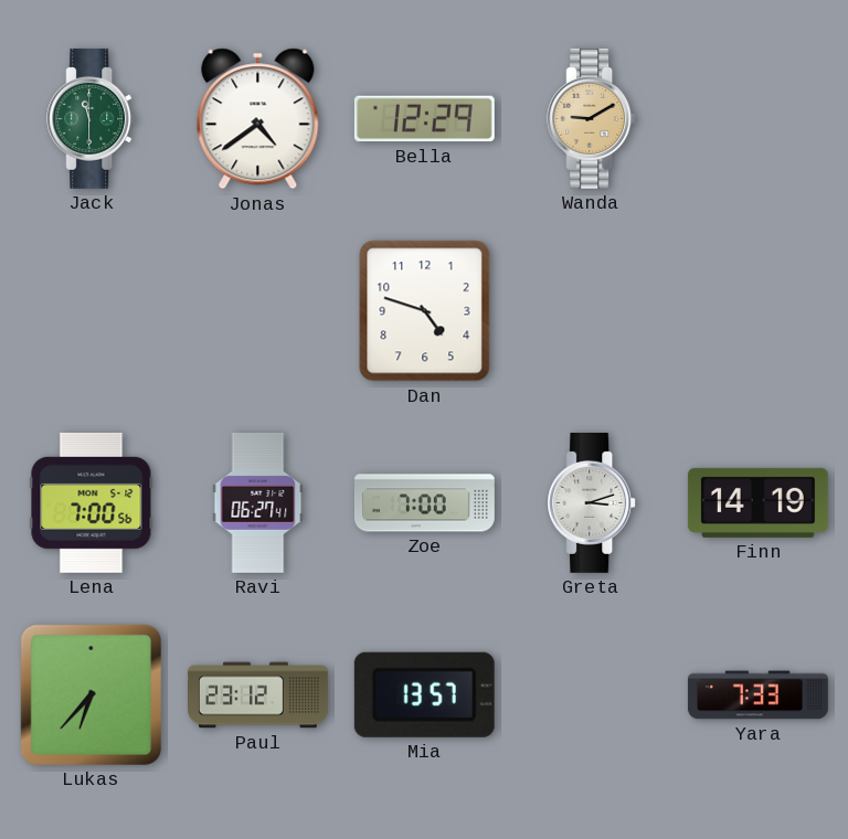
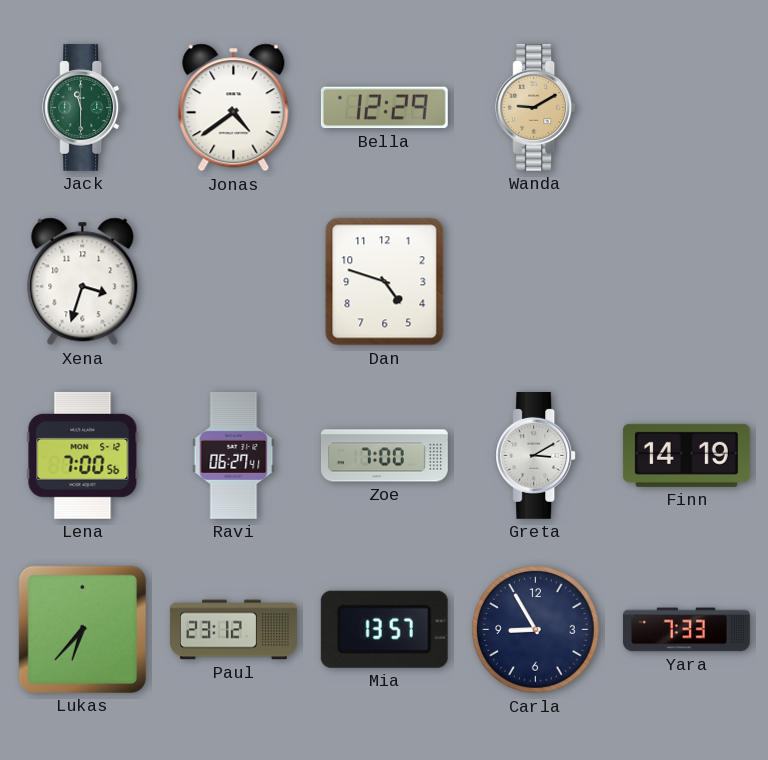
Xena: none -> 3:33
Greta: 3:12 -> 3:10
Carla: none -> 8:55
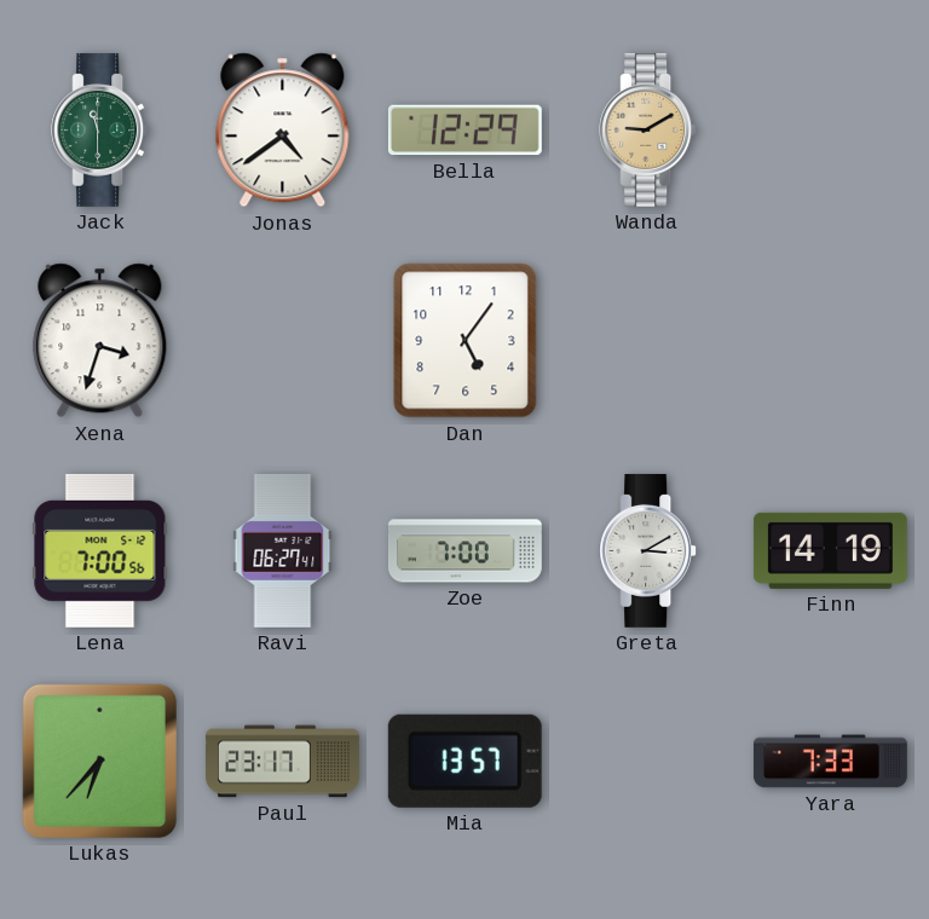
Dan: 4:48 -> 5:06
Paul: 23:12 -> 23:17
Carla: 8:55 -> none
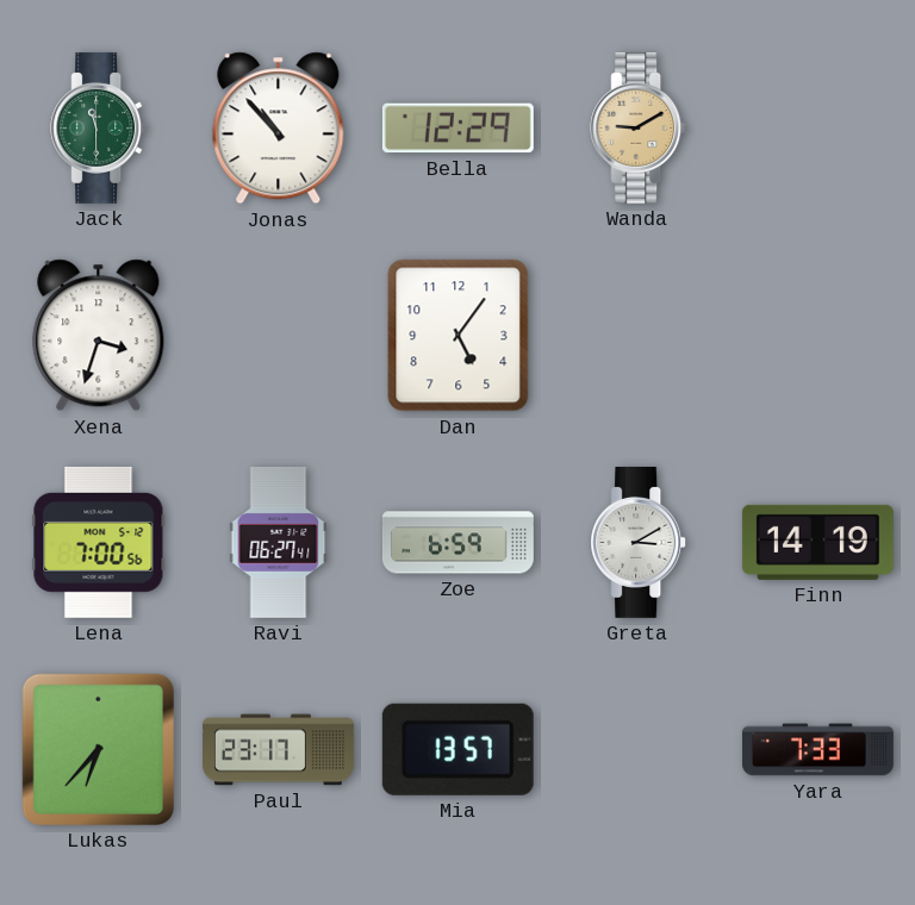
Jonas: 4:39 -> 10:53
Zoe: 7:00 -> 6:59
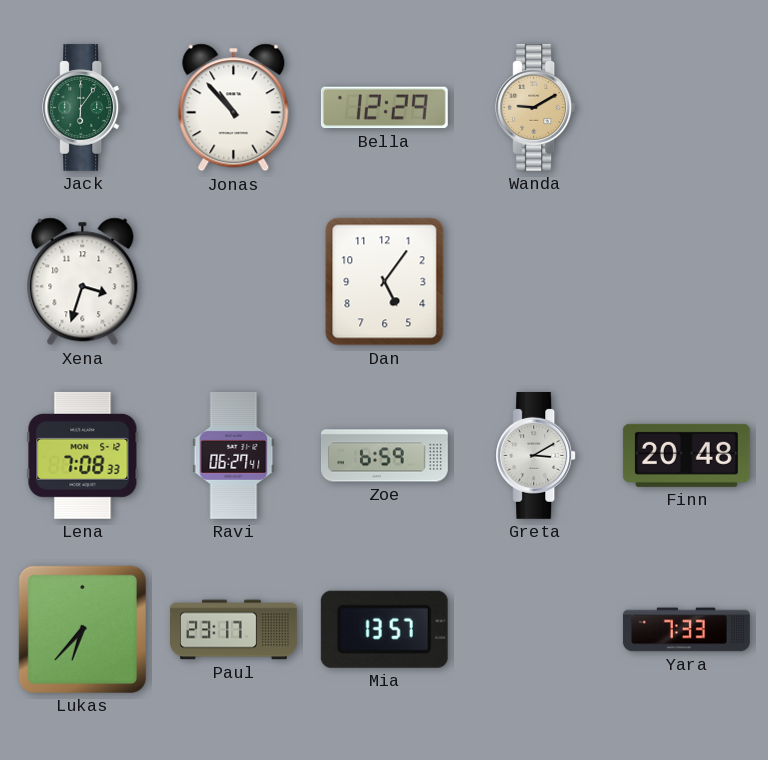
Jack: 11:30 -> 6:06
Lena: 7:00 -> 7:08
Finn: 14:19 -> 20:48
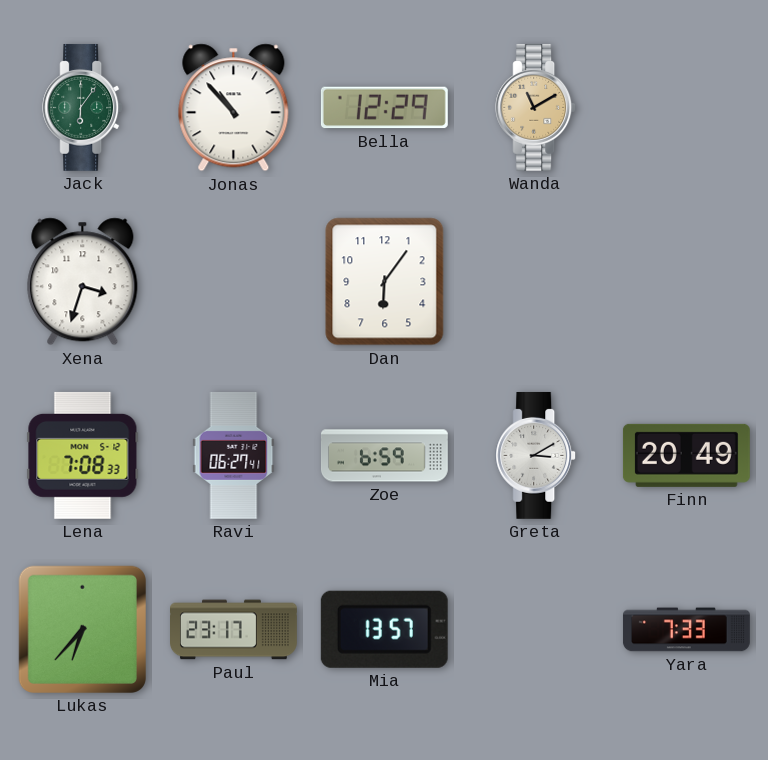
Wanda: 9:10 -> 11:10
Dan: 5:06 -> 6:06
Finn: 20:48 -> 20:49
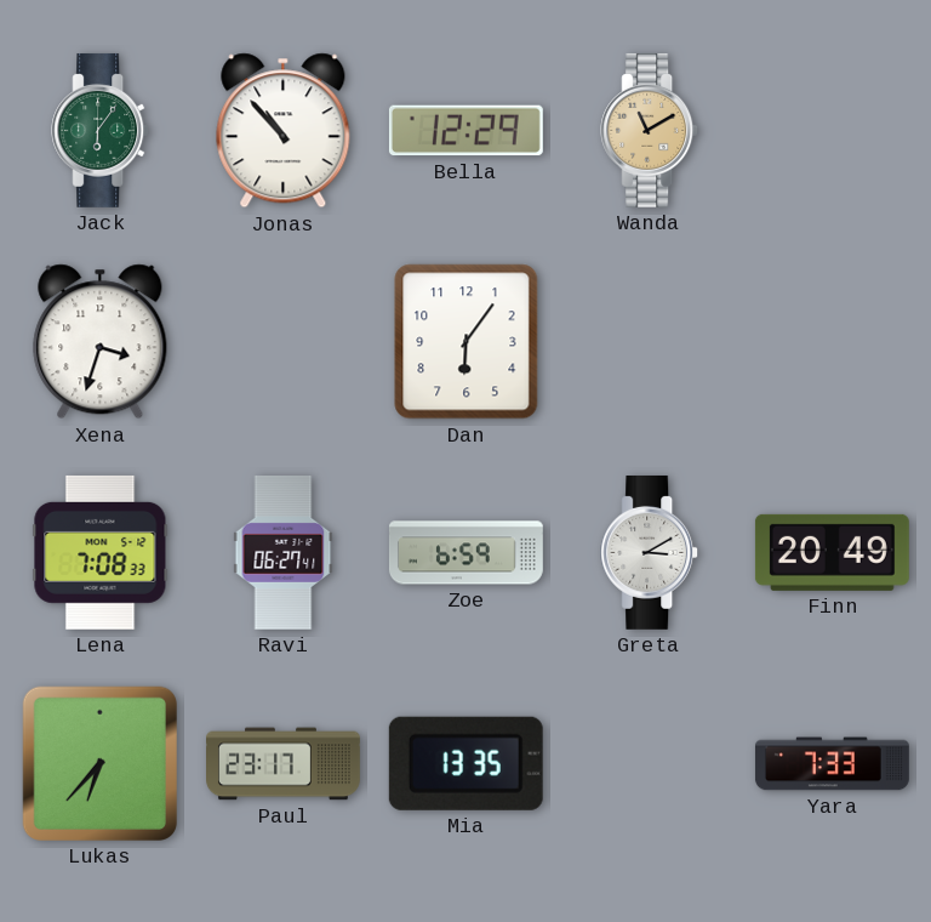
Mia: 13:57 -> 13:35
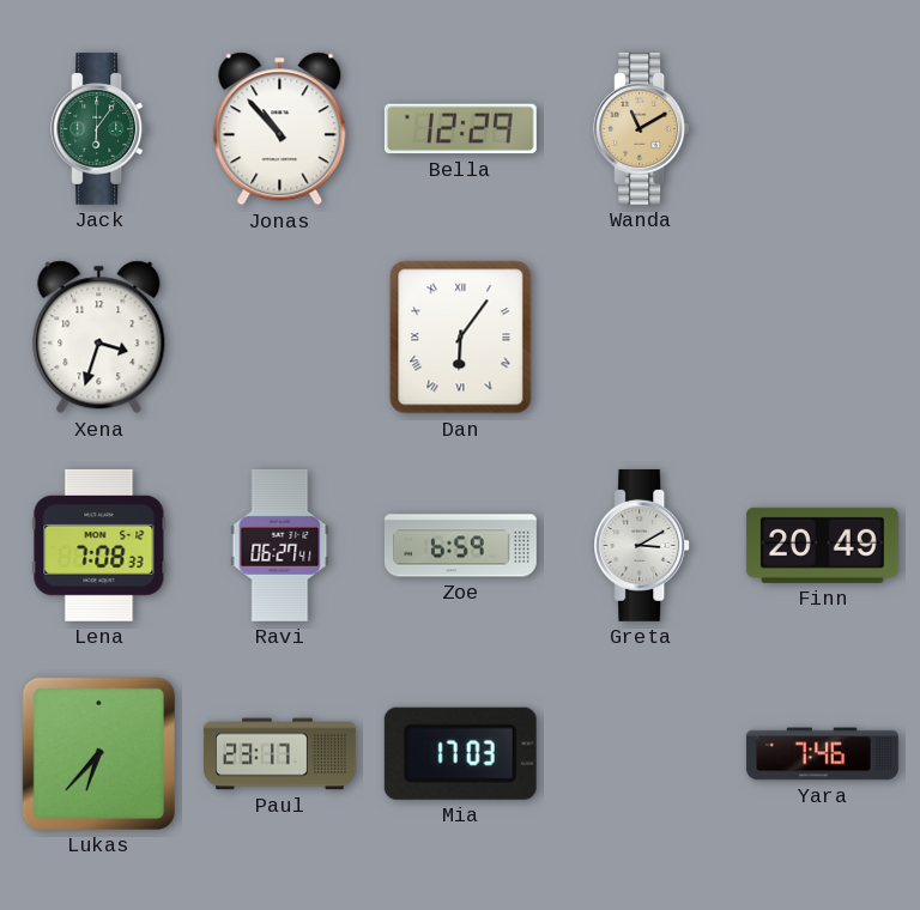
Dan numerals: Arabic -> Roman
Mia: 13:35 -> 17:03
Yara: 7:33 -> 7:46
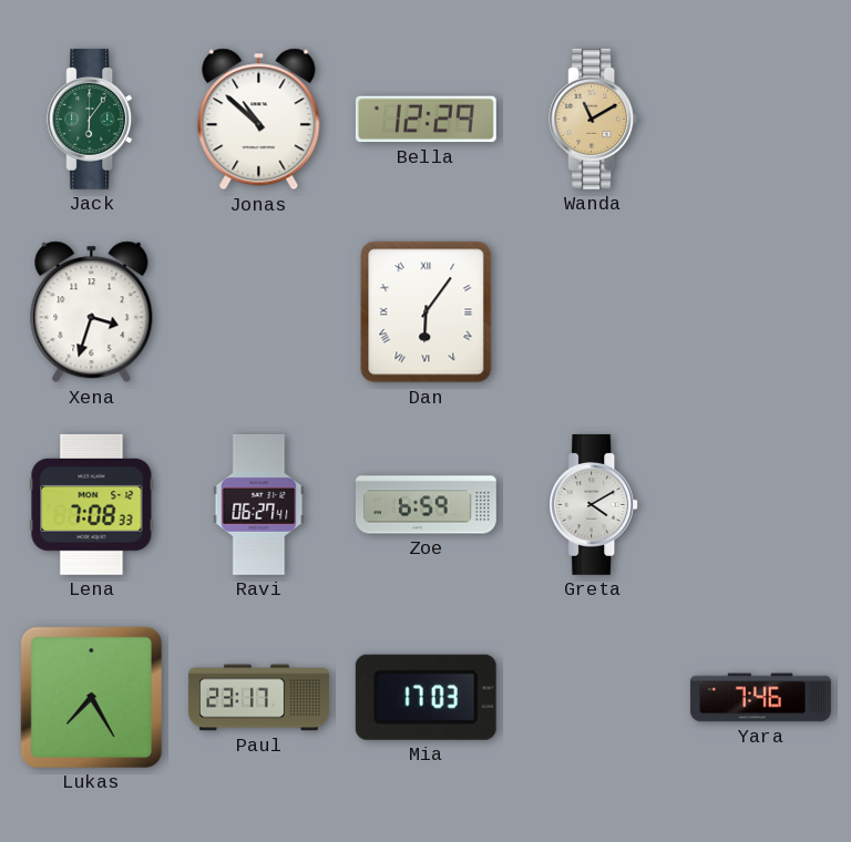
Jonas: 10:53 -> 10:52
Greta: 3:10 -> 4:10
Finn: 20:49 -> none
Lukas: 6:37 -> 7:25
